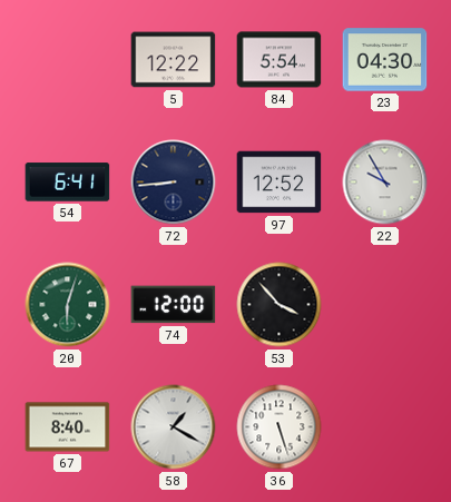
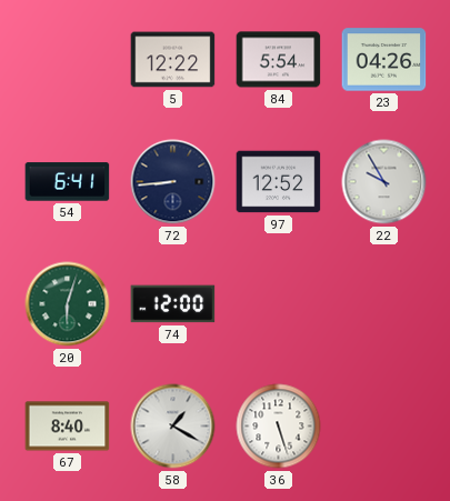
23: 04:30 -> 04:26
53: 3:53 -> none
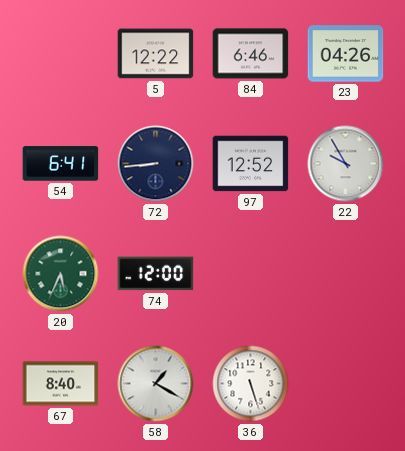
84: 5:54 -> 6:46
20: 6:03 -> 5:34
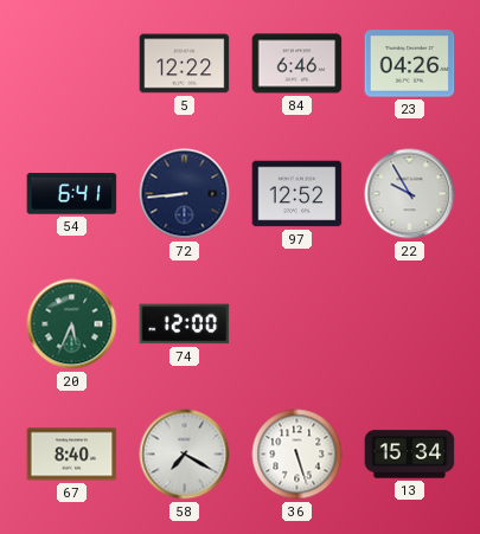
58: 1:20 -> 7:20
13: none -> 15:34
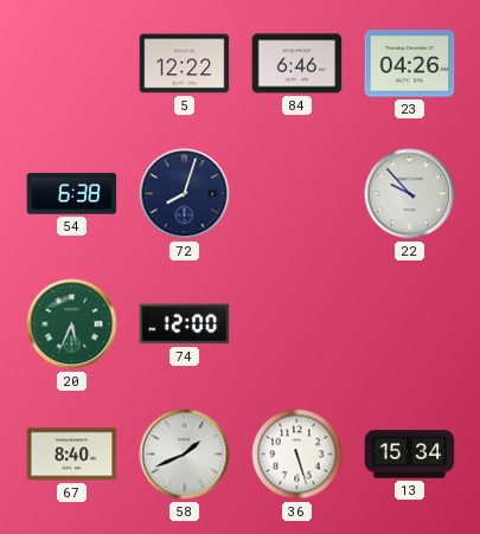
54: 6:41 -> 6:38
72: 8:44 -> 8:03
97: 12:52 -> none
22: 9:55 -> 9:53
58: 7:20 -> 1:41
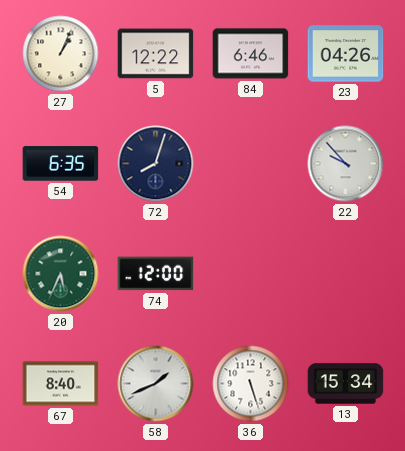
27: none -> 1:04
54: 6:38 -> 6:35
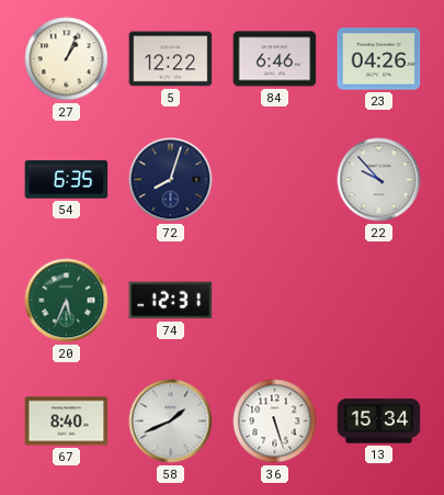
74: 12:00 -> 12:31
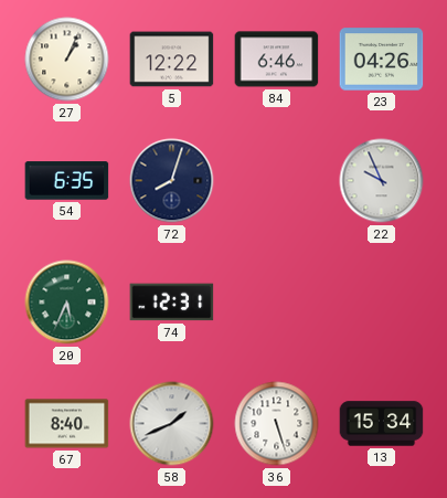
22: 9:53 -> 9:56
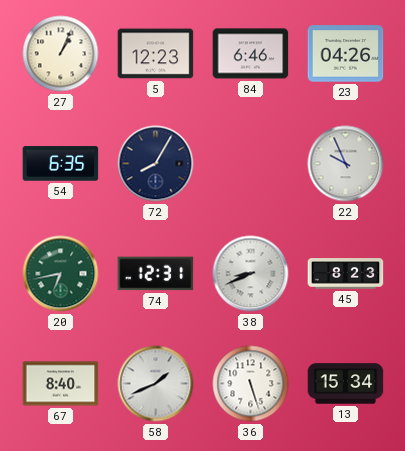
5: 12:22 -> 12:23
72: 8:03 -> 8:05
20: 5:34 -> 6:43
38: none -> 8:41
45: none -> 8:23
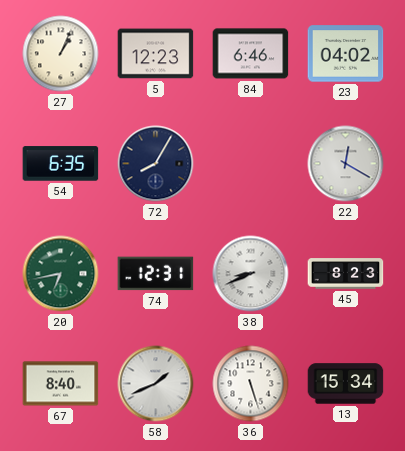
23: 04:26 -> 04:02
22: 9:56 -> 12:20
